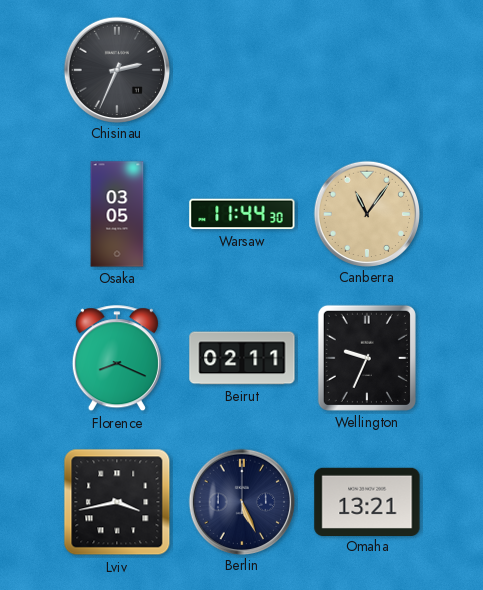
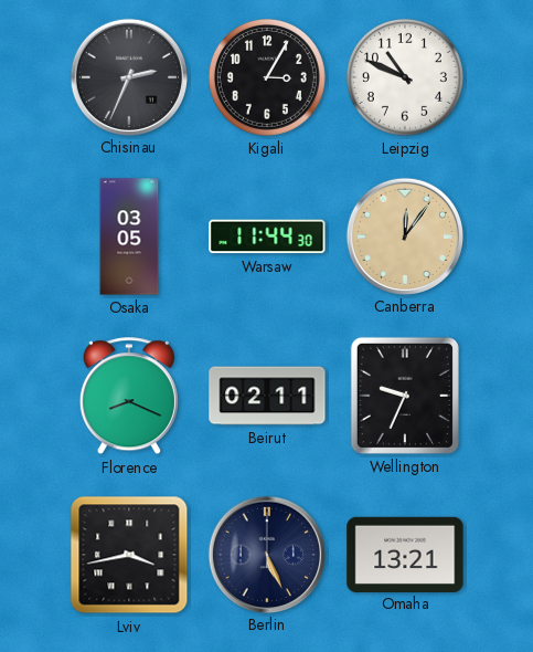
Kigali: none -> 3:05
Leipzig: none -> 10:49
Canberra: 11:06 -> 12:06
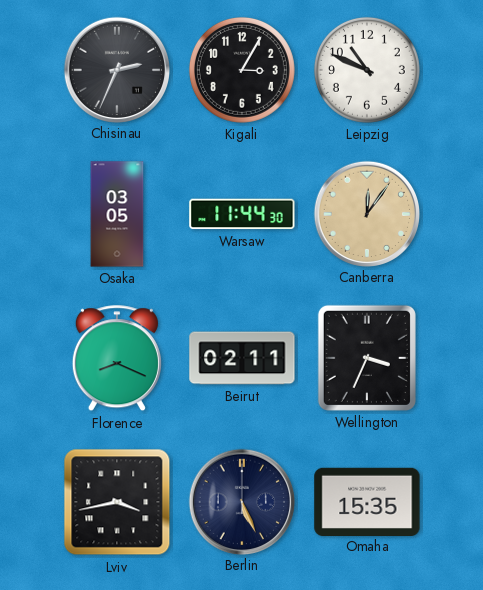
Wellington: 9:34 -> 3:34
Omaha: 13:21 -> 15:35
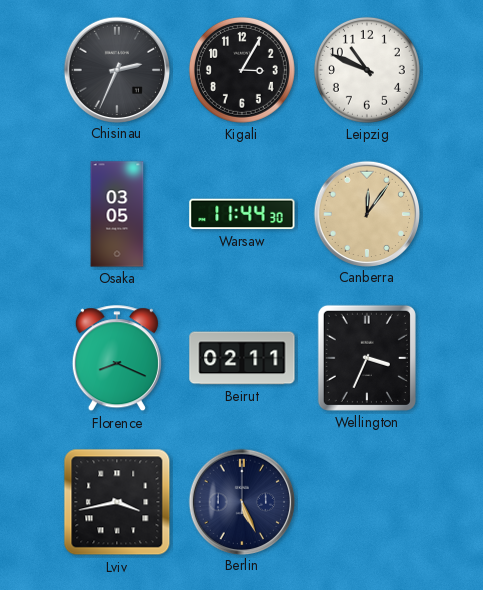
Omaha: 15:35 -> none
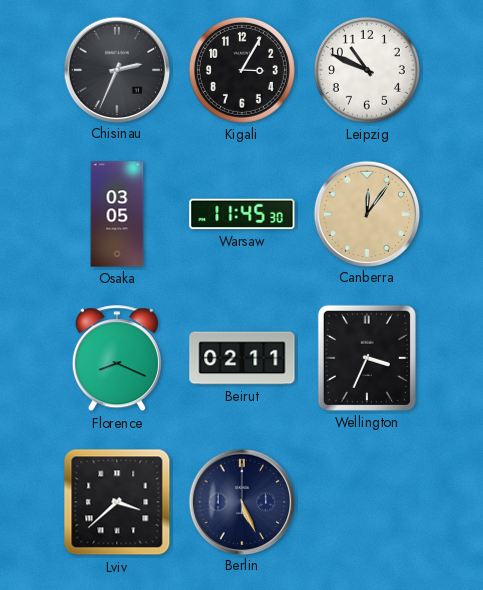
Warsaw: 11:44 -> 11:45
Lviv: 3:43 -> 3:38
